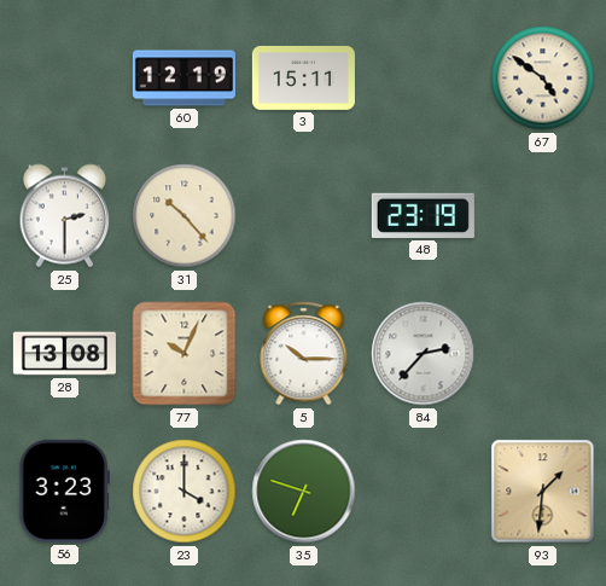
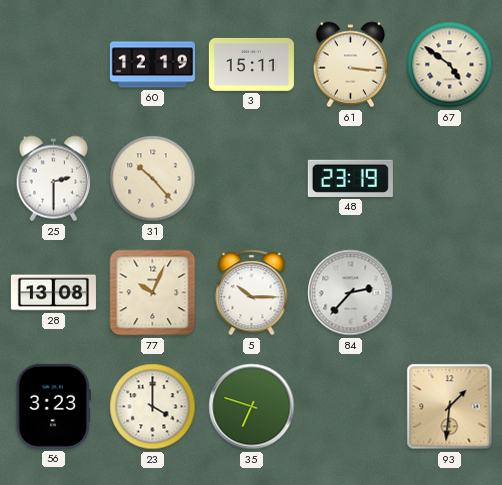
61: none -> 3:16
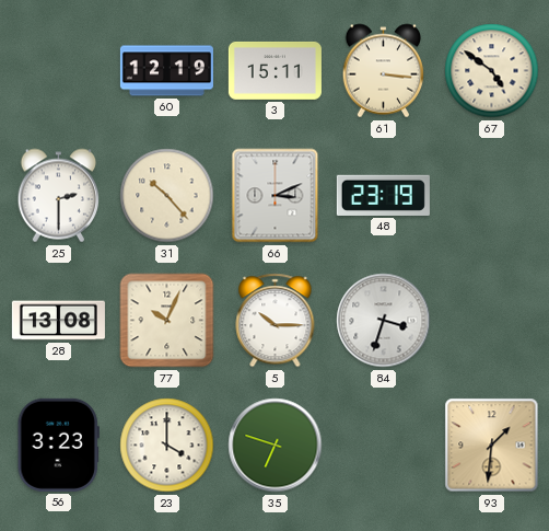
66: none -> 3:11
84: 2:37 -> 3:33
